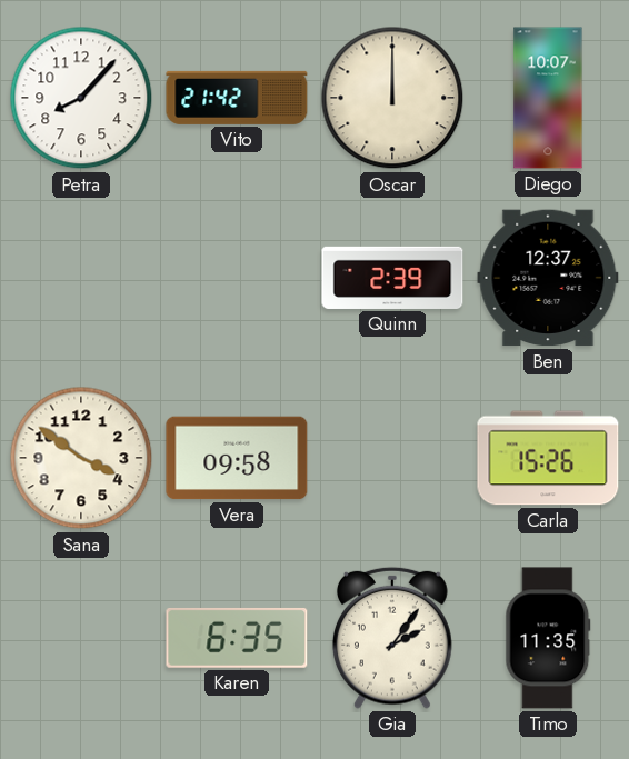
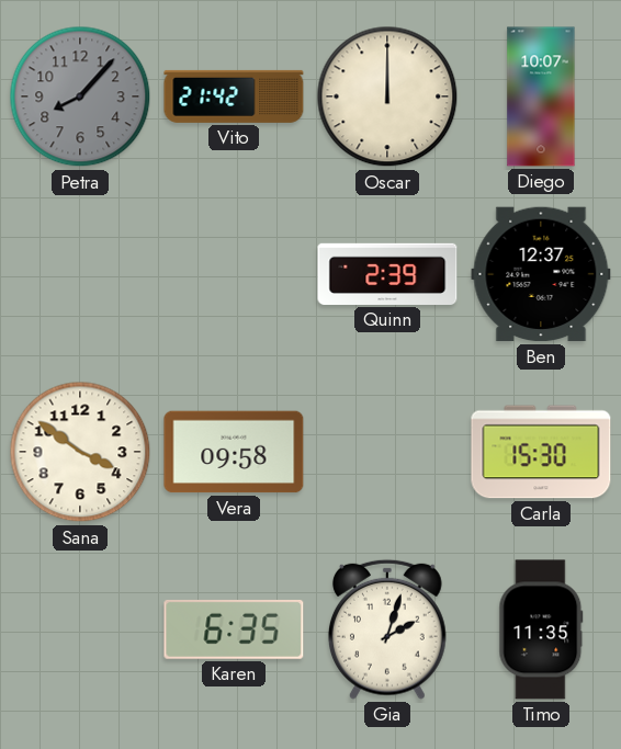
Petra dial: white -> grey
Carla: 15:26 -> 15:30
Gia: 2:06 -> 2:03
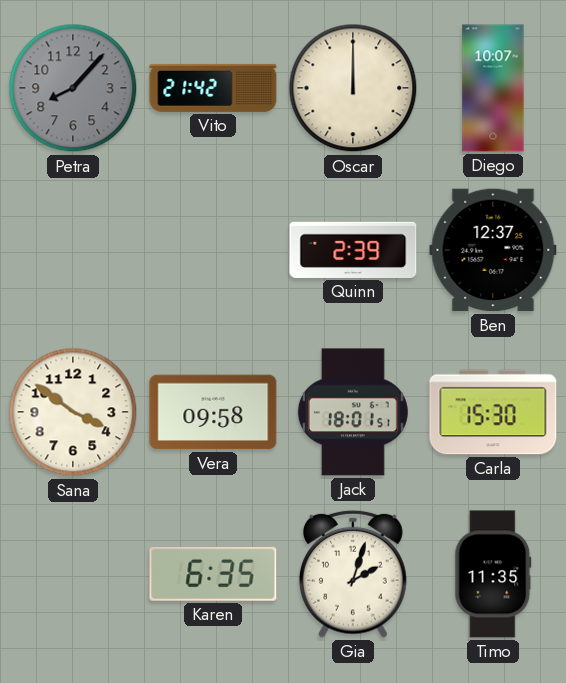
Jack: none -> 18:01
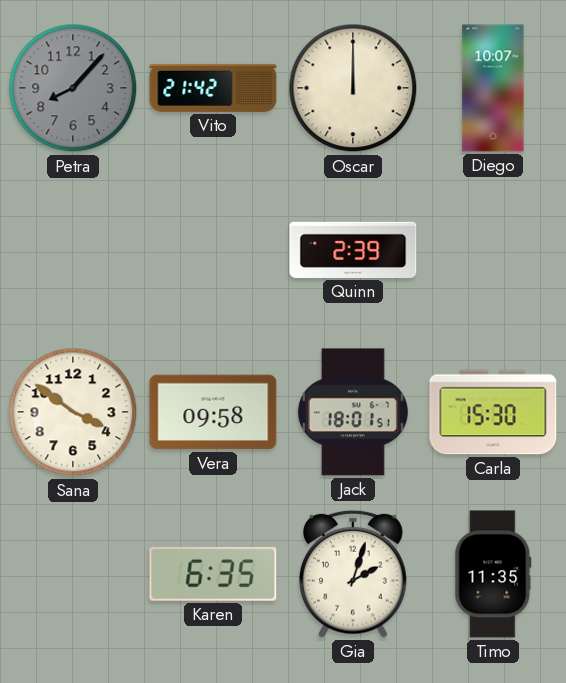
Ben: 12:37 -> none
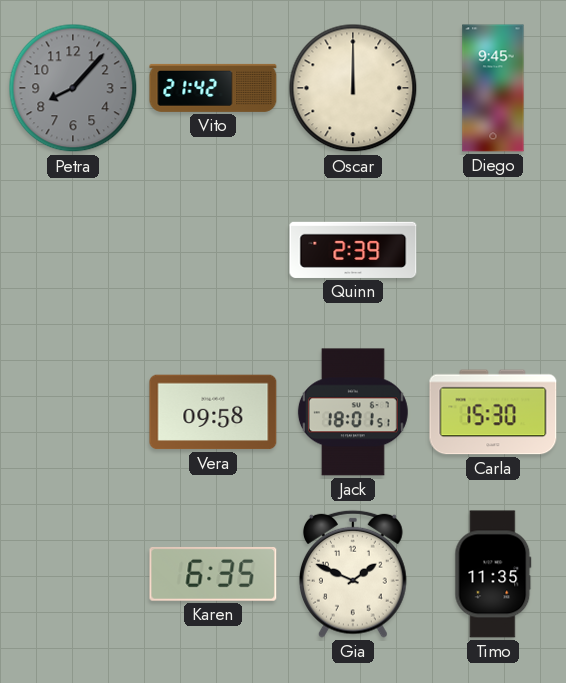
Diego: 10:07 -> 9:45
Sana: 3:51 -> none
Gia: 2:03 -> 1:49
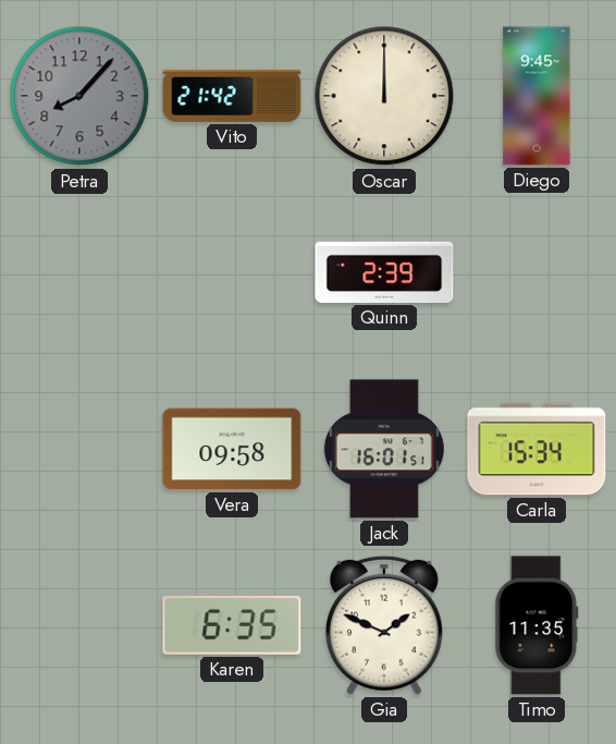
Jack: 18:01 -> 16:01
Carla: 15:30 -> 15:34
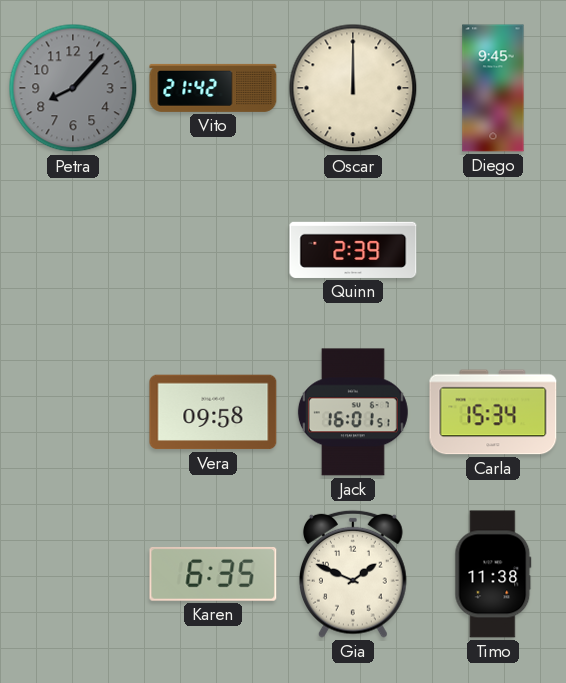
Timo: 11:35 -> 11:38
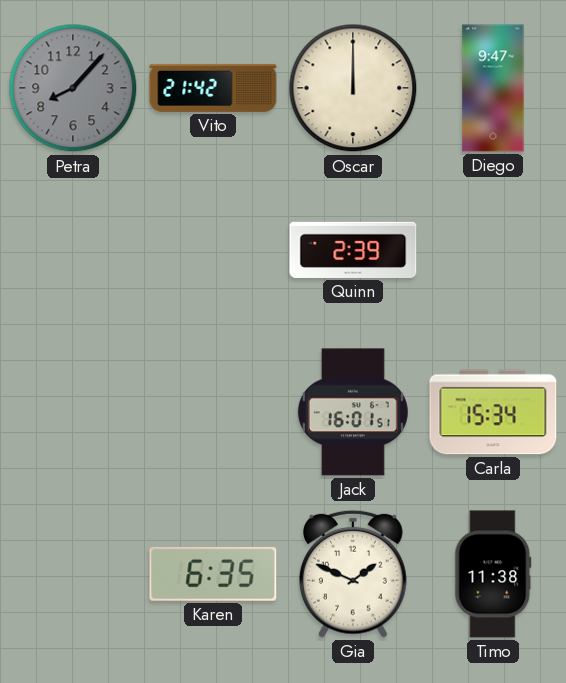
Diego: 9:45 -> 9:47
Vera: 09:58 -> none
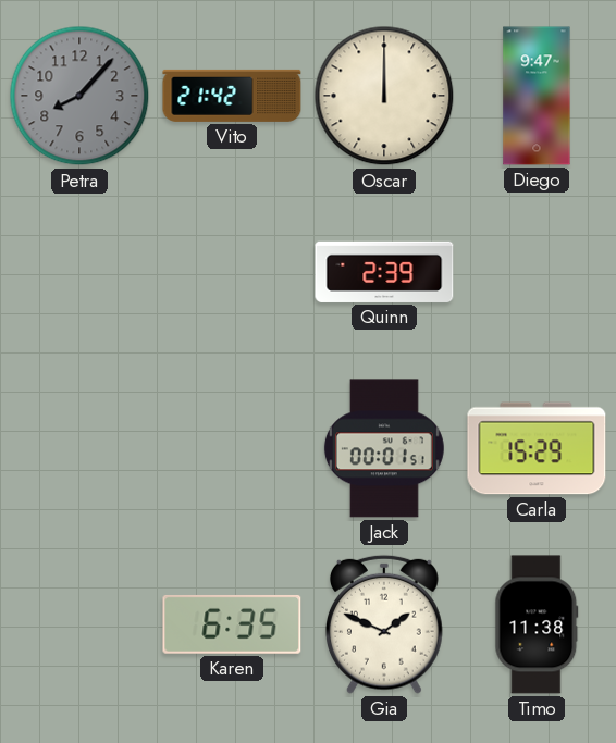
Jack: 16:01 -> 00:01
Carla: 15:34 -> 15:29
